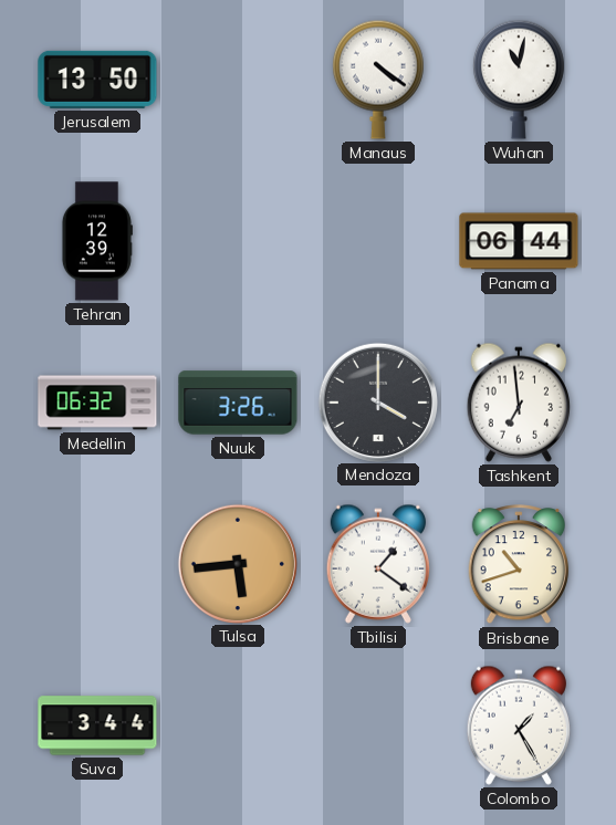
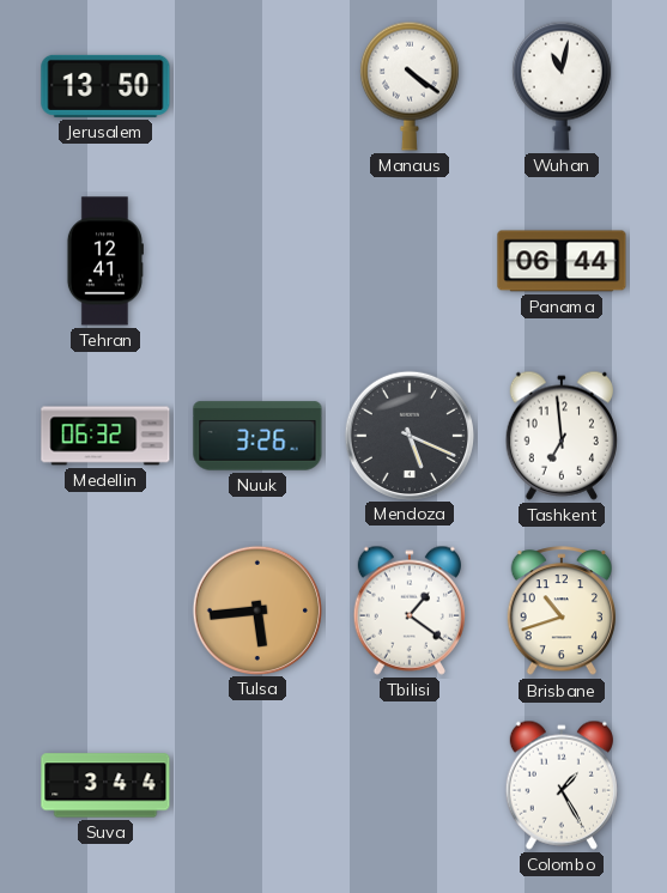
Tehran: 12:39 -> 12:41
Mendoza: 4:00 -> 5:19
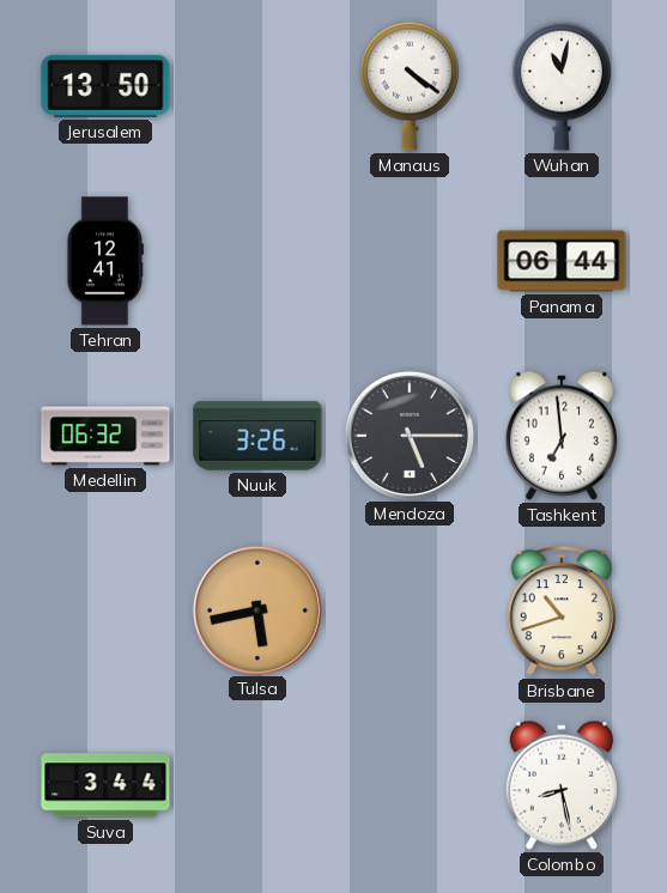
Mendoza: 5:19 -> 5:15
Tulsa: 5:44 -> 5:43
Tbilisi: 1:21 -> none
Colombo: 1:25 -> 8:28
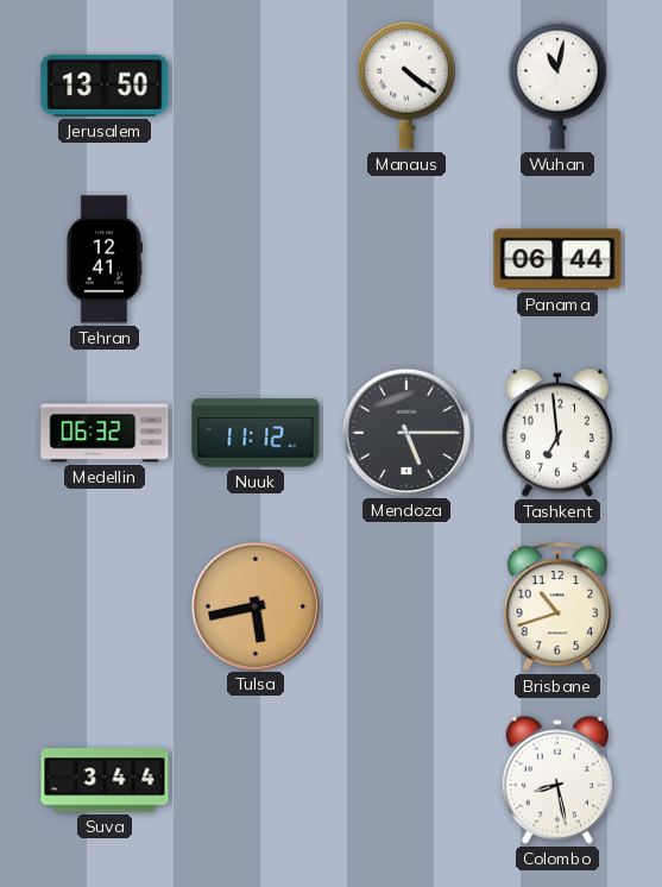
Nuuk: 3:26 -> 11:12
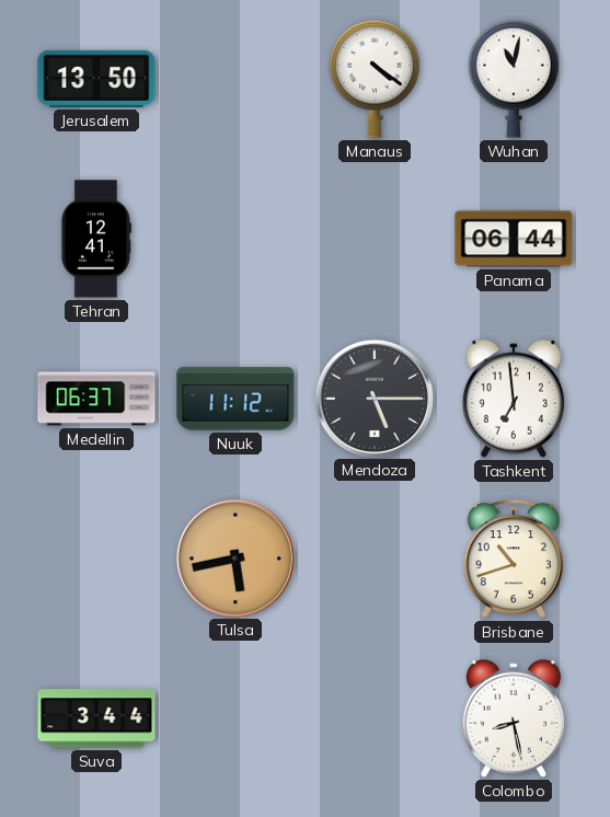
Medellin: 06:32 -> 06:37
